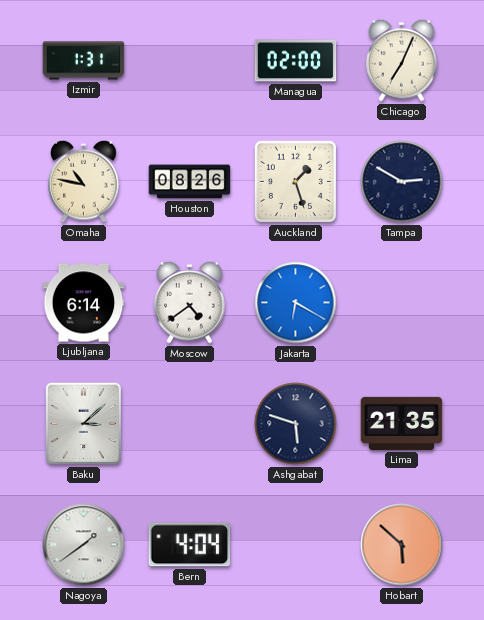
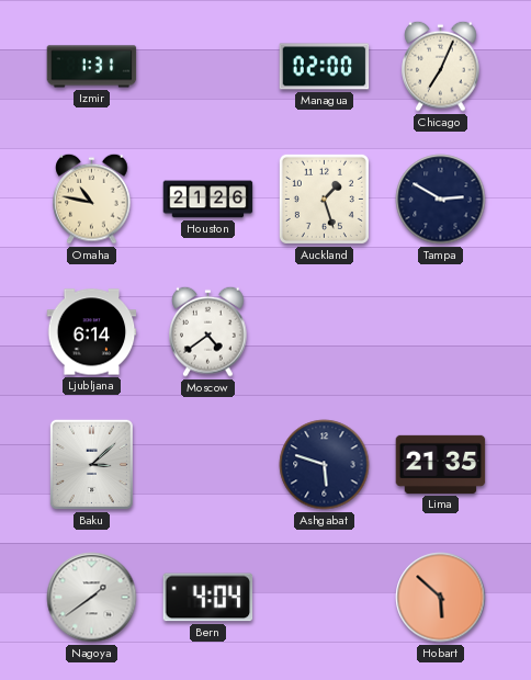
Houston: 08:26 -> 21:26
Jakarta: 6:20 -> none
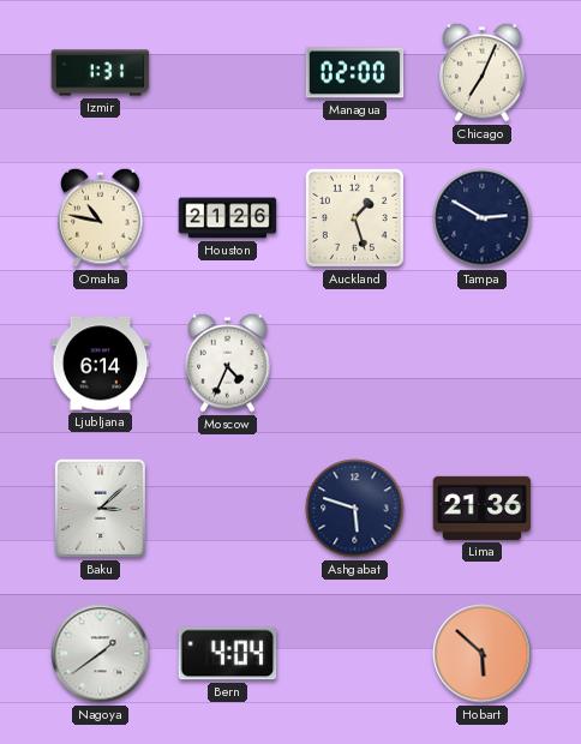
Moscow: 4:39 -> 4:34
Lima: 21:35 -> 21:36
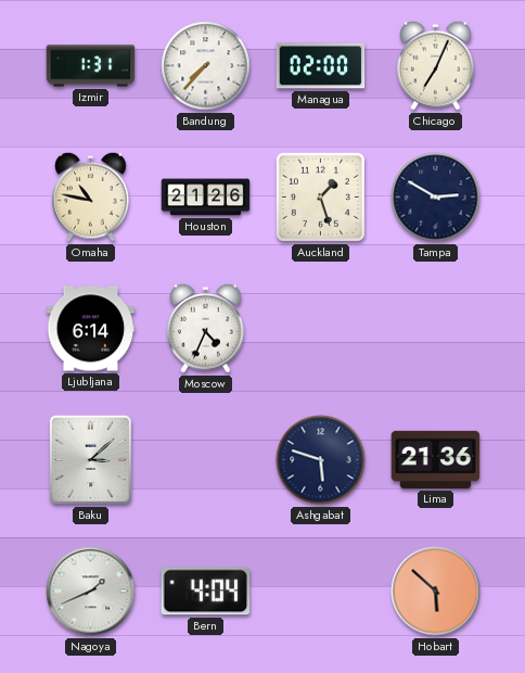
Bandung: none -> 7:37
Nagoya: 1:39 -> 1:41
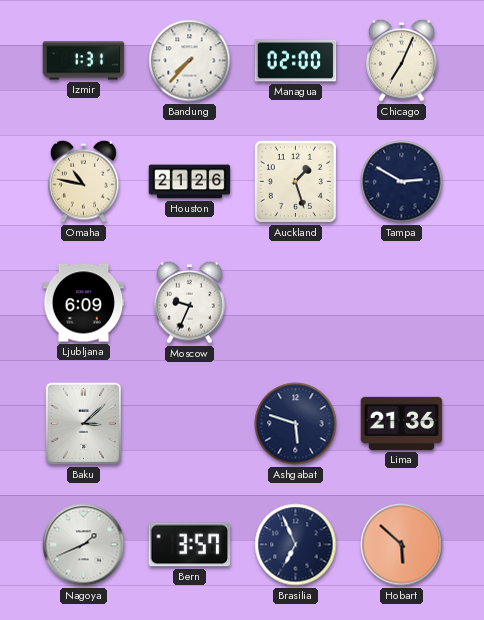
Ljubljana: 6:14 -> 6:09
Moscow: 4:34 -> 9:34
Bern: 4:04 -> 3:57
Brasilia: none -> 6:56
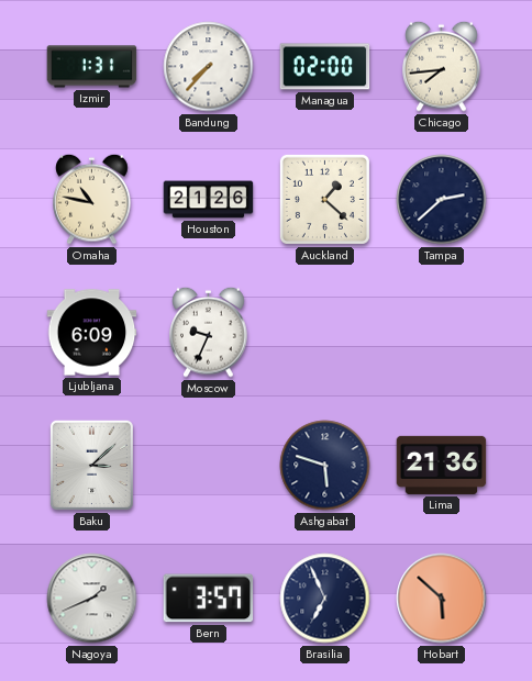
Chicago: 7:04 -> 7:44
Auckland: 1:27 -> 1:22
Tampa: 2:50 -> 2:38
